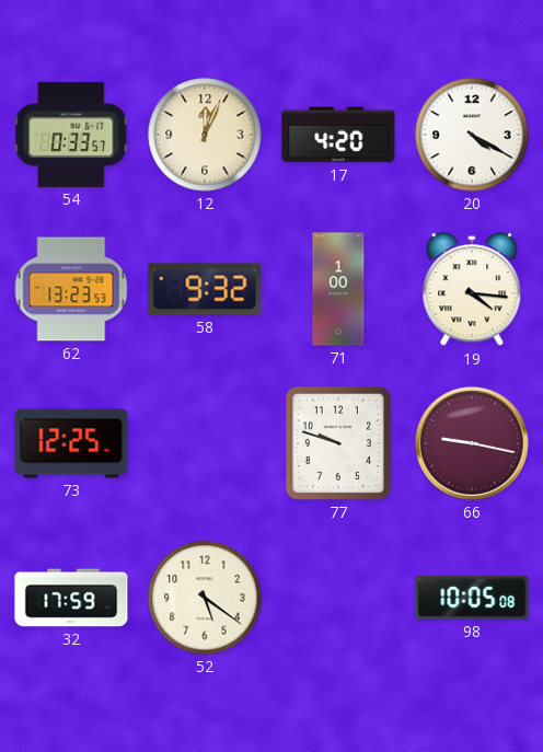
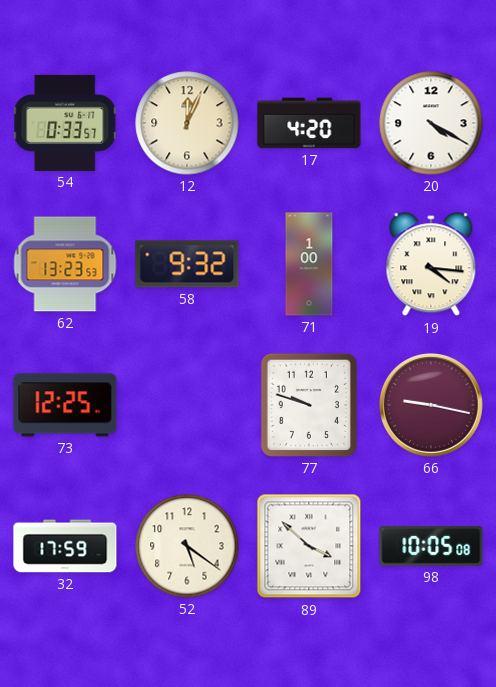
89: none -> 3:52
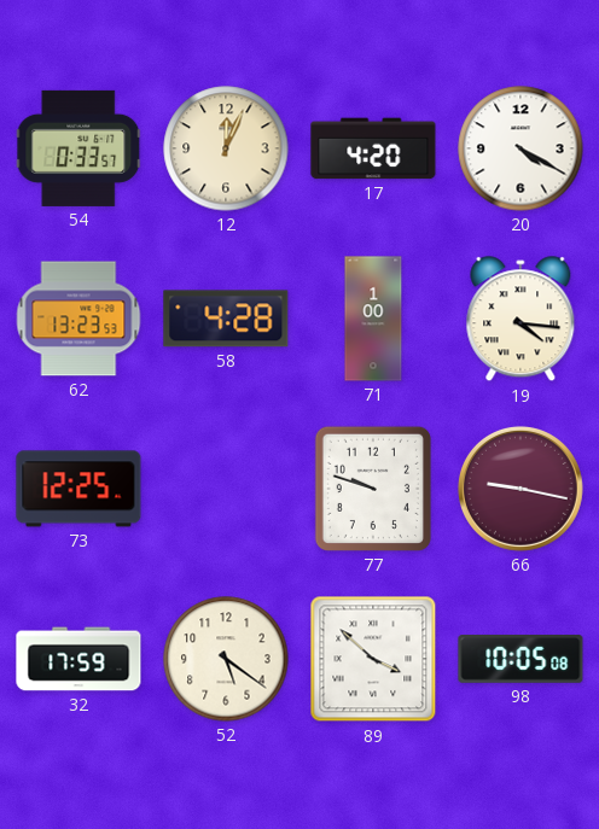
58: 9:32 -> 4:28
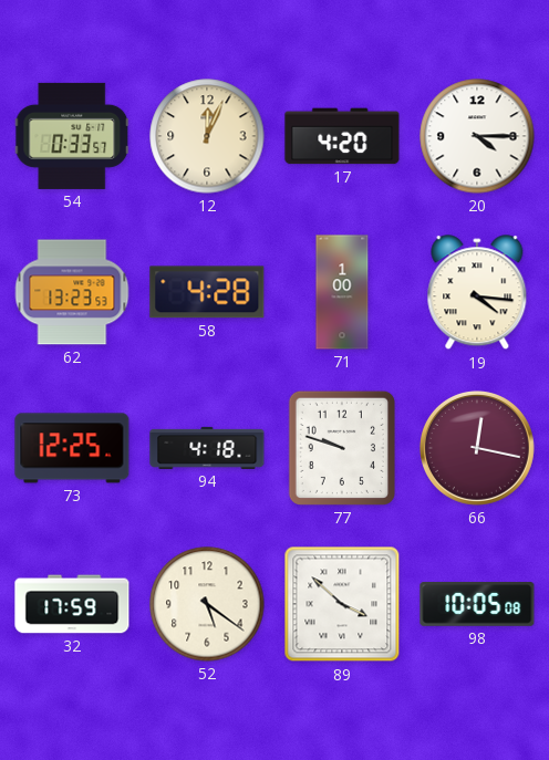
20: 4:20 -> 4:15
94: none -> 4:18
66: 9:17 -> 12:17
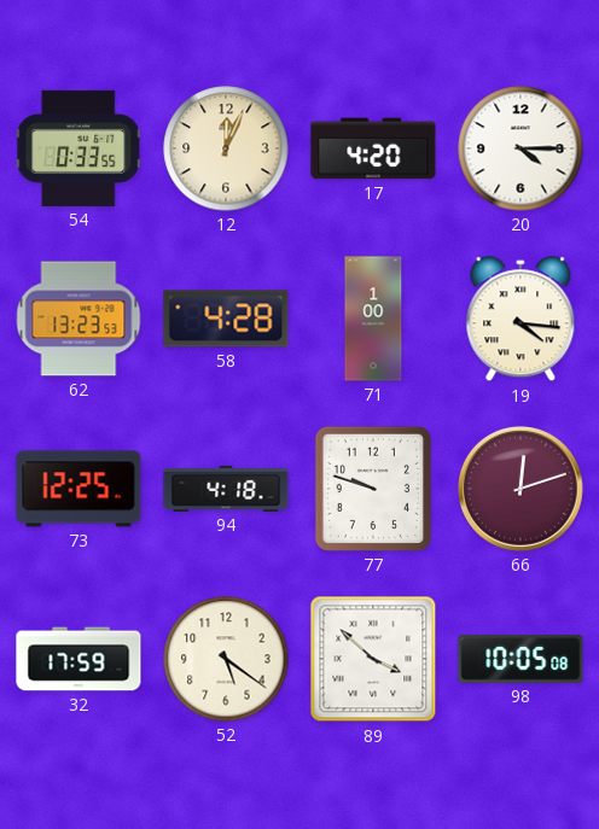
54: 0:33:57 -> 0:33:55
66: 12:17 -> 12:12
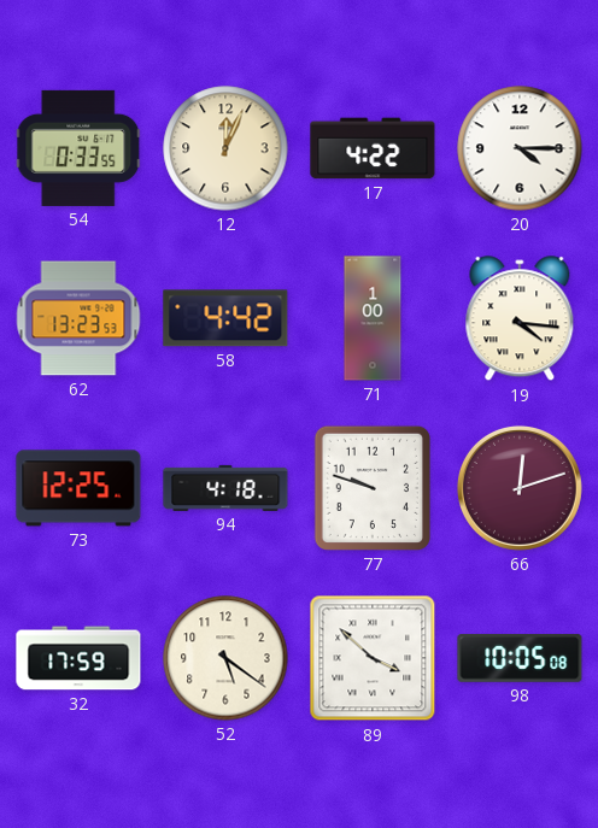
17: 4:20 -> 4:22
58: 4:28 -> 4:42
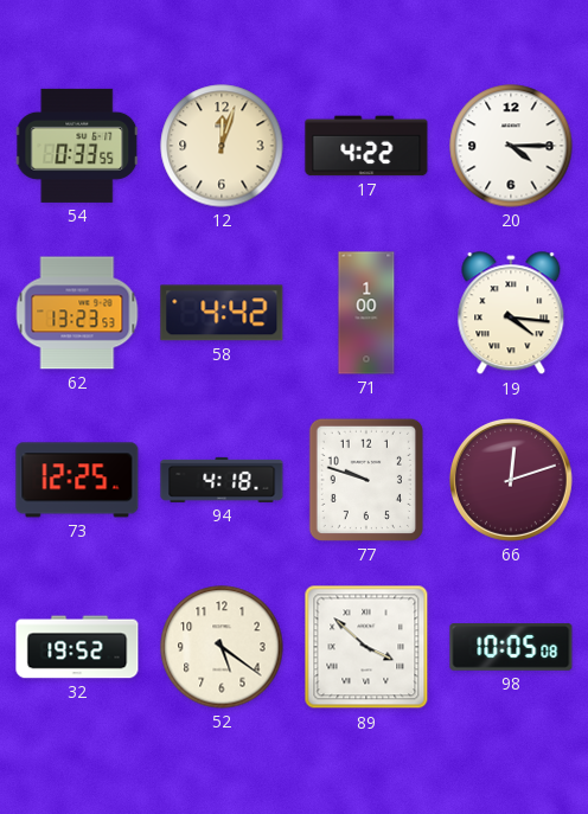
12: 12:04 -> 12:03
32: 17:59 -> 19:52
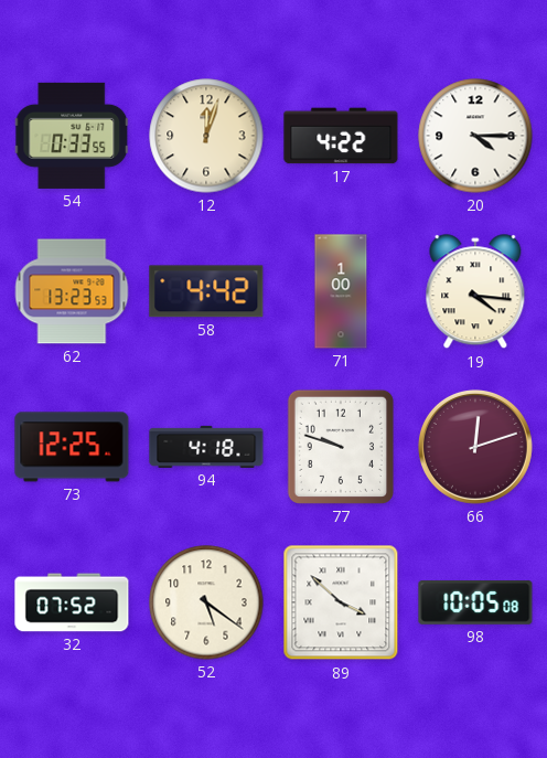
32: 19:52 -> 07:52
